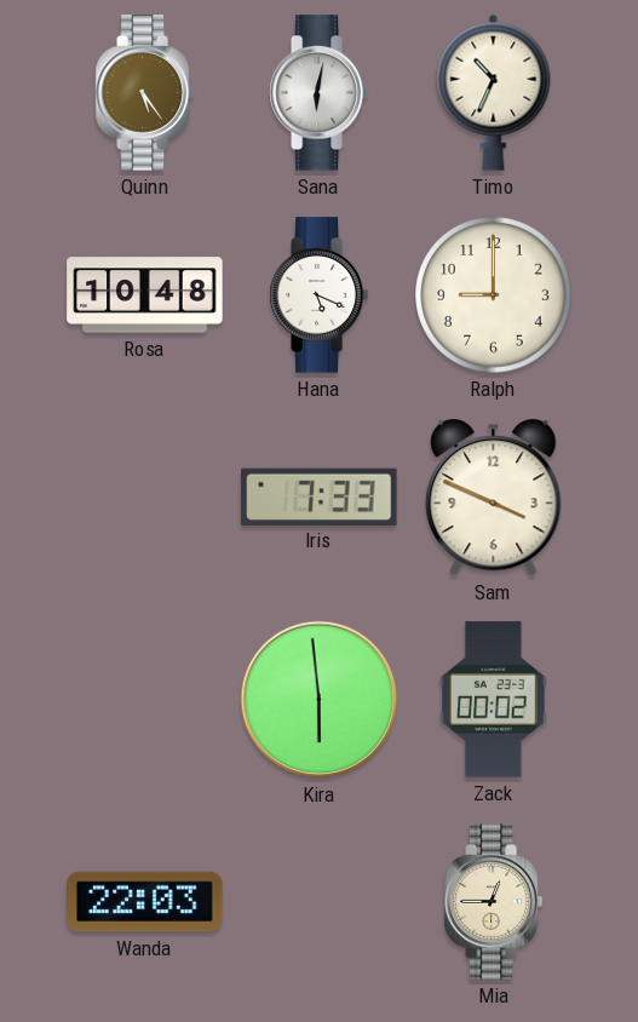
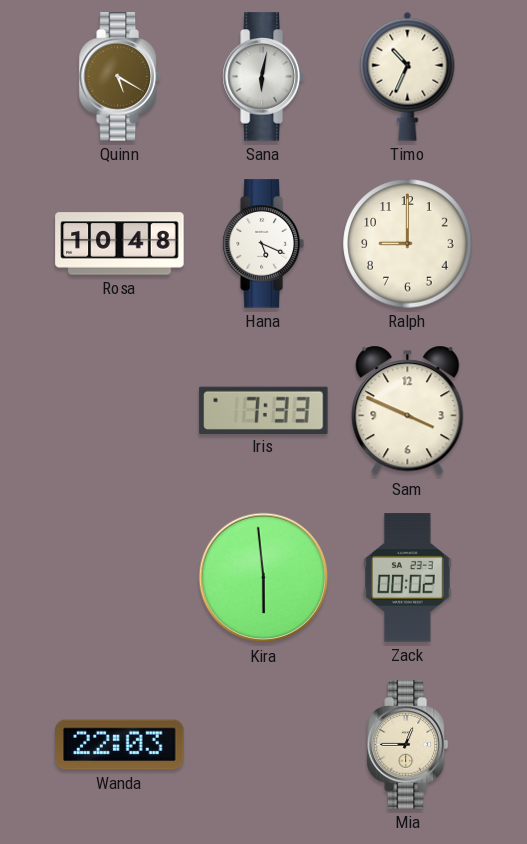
Quinn: 5:24 -> 5:20
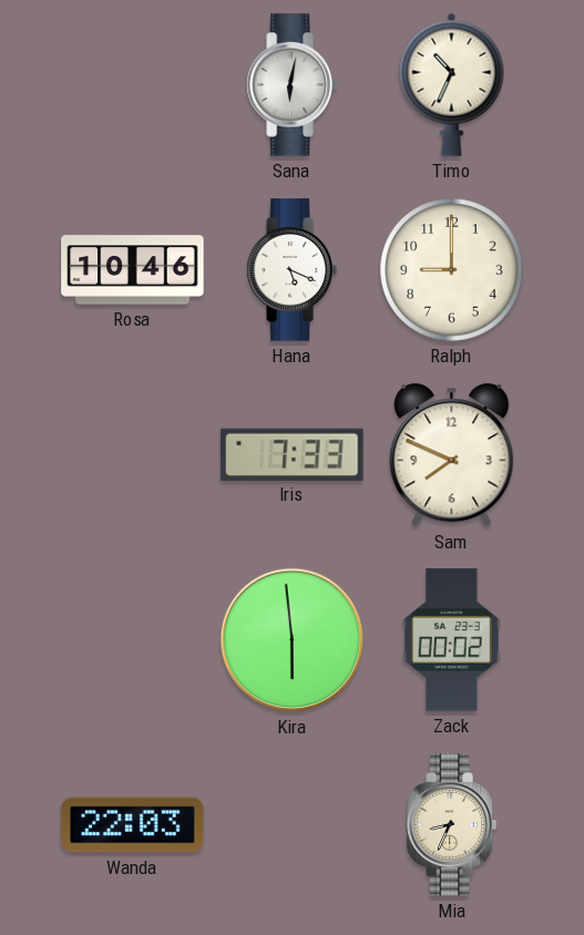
Quinn: 5:20 -> none
Rosa: 10:48 -> 10:46
Sam: 3:49 -> 7:49
Mia: 12:45 -> 8:34
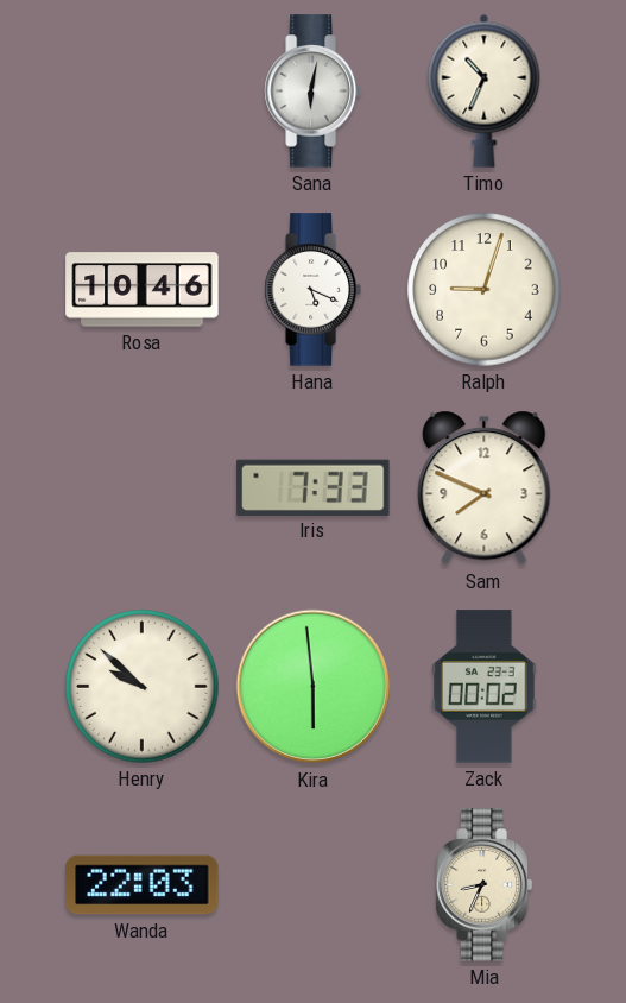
Ralph: 9:00 -> 9:03
Henry: none -> 9:52
